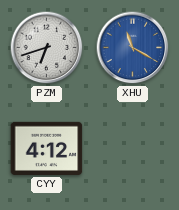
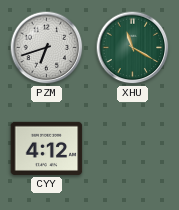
XHU dial: blue -> green
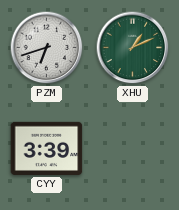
XHU: 11:20 -> 1:11
CYY: 4:12 -> 3:39
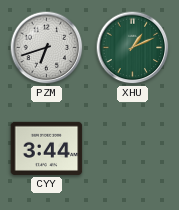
CYY: 3:39 -> 3:44
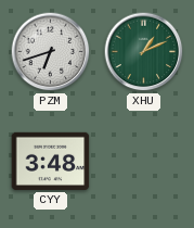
CYY: 3:44 -> 3:48
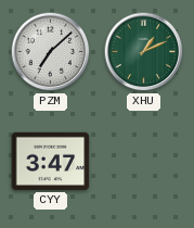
PZM: 6:42 -> 7:08
CYY: 3:48 -> 3:47
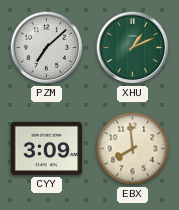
CYY: 3:47 -> 3:09
EBX: none -> 7:59
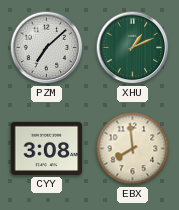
CYY: 3:09 -> 3:08
